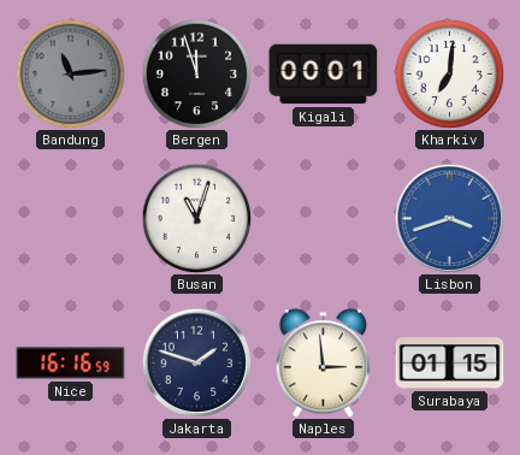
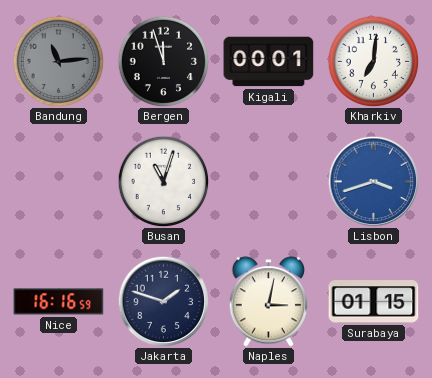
Naples: 2:59 -> 3:02
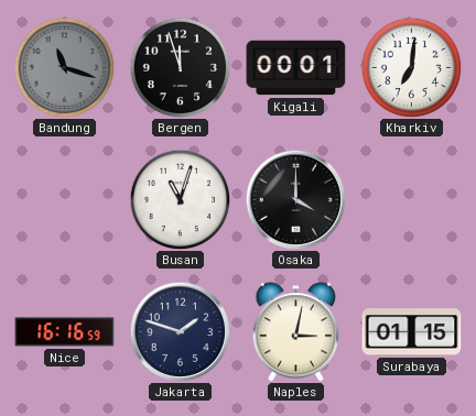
Bandung: 11:14 -> 11:18
Osaka: none -> 4:00
Lisbon: 3:42 -> none
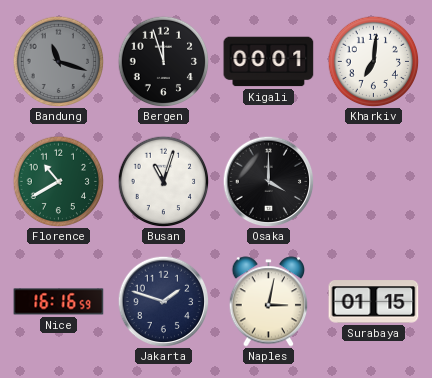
Florence: none -> 10:40
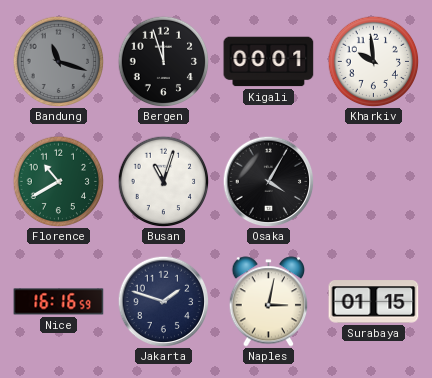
Kharkiv: 7:01 -> 9:59
Osaka: 4:00 -> 4:05
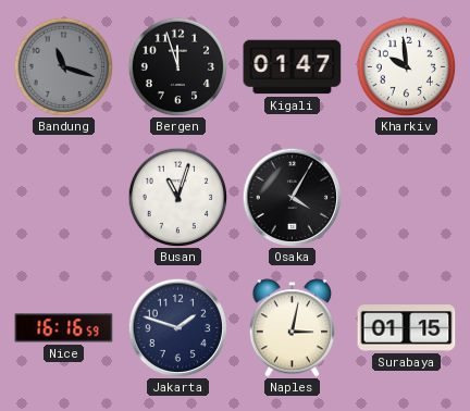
Kigali: 00:01 -> 01:47
Florence: 10:40 -> none
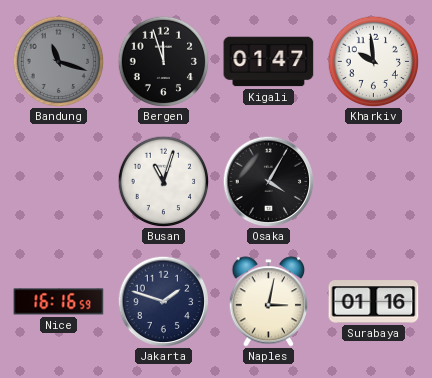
Surabaya: 01:15 -> 01:16
